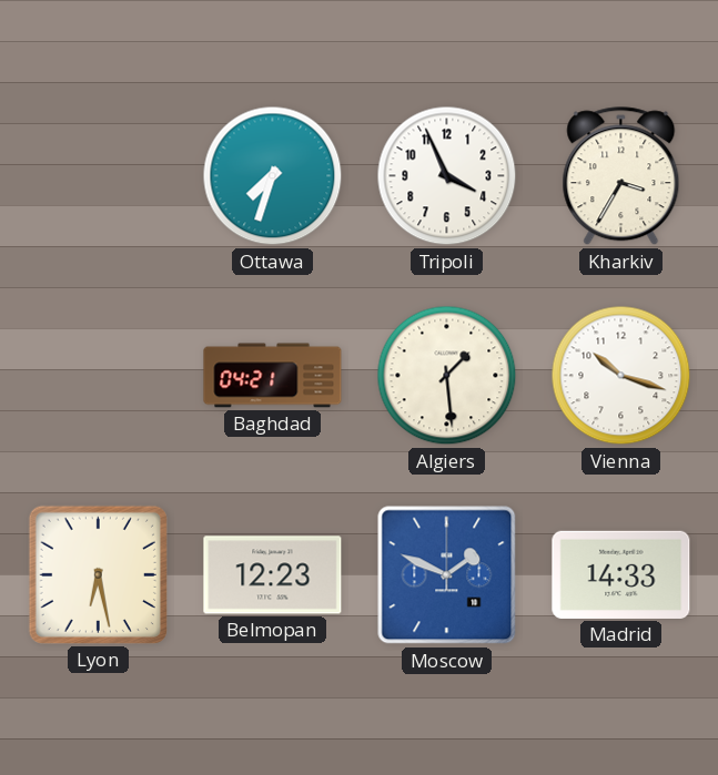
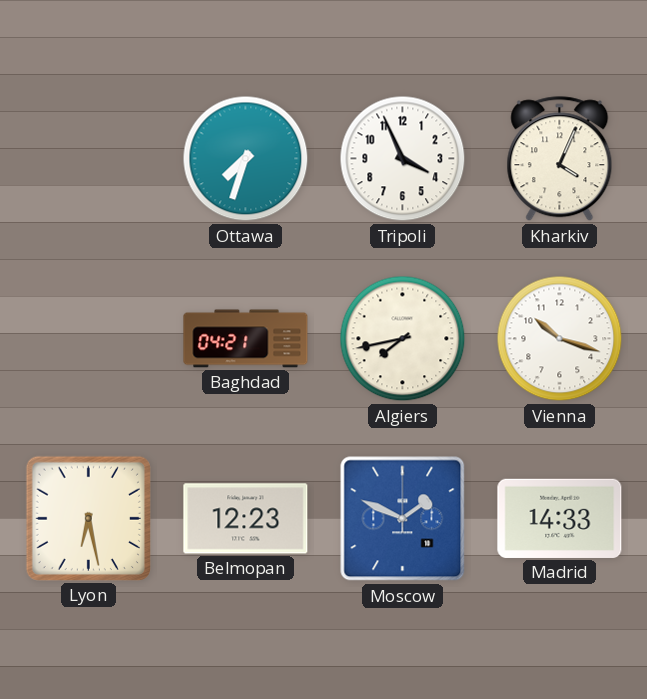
Kharkiv: 3:35 -> 4:04
Algiers: 1:29 -> 7:43
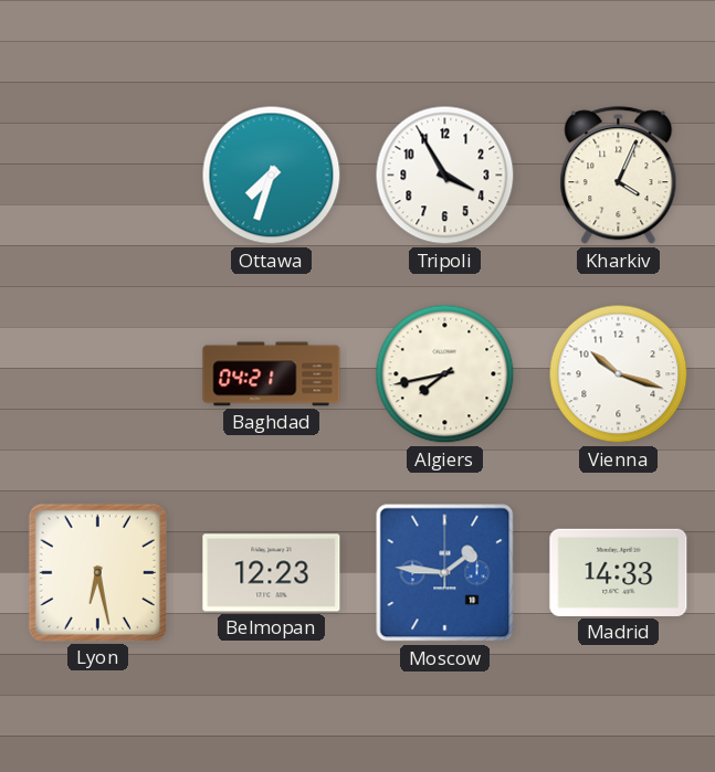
Tripoli: 3:56 -> 3:55
Moscow: 1:49 -> 1:46
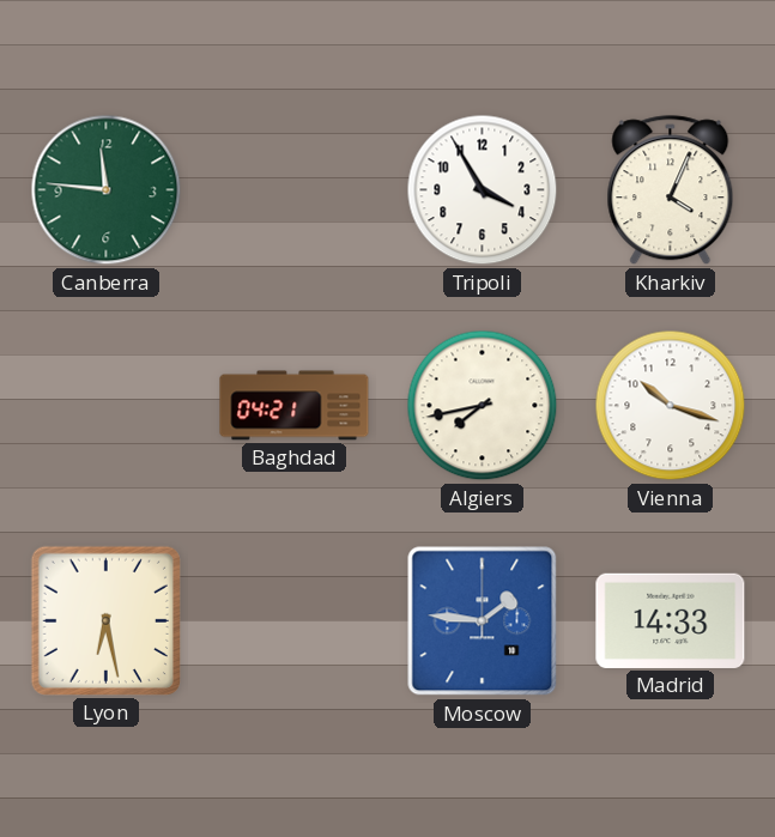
Canberra: none -> 11:46
Ottawa: 7:33 -> none
Belmopan: 12:23 -> none
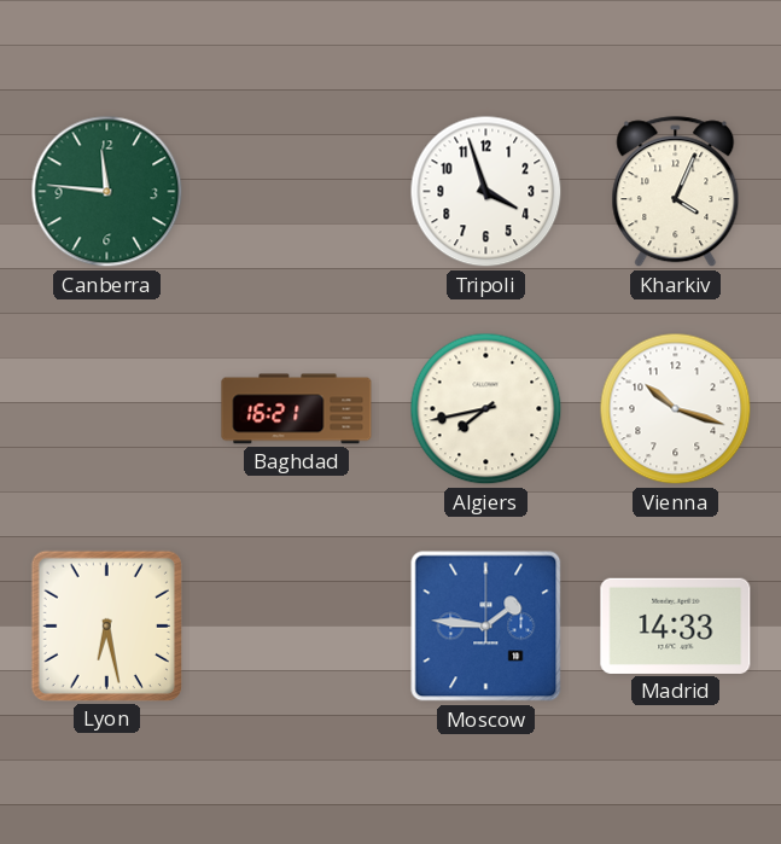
Tripoli: 3:55 -> 3:57
Baghdad: 04:21 -> 16:21
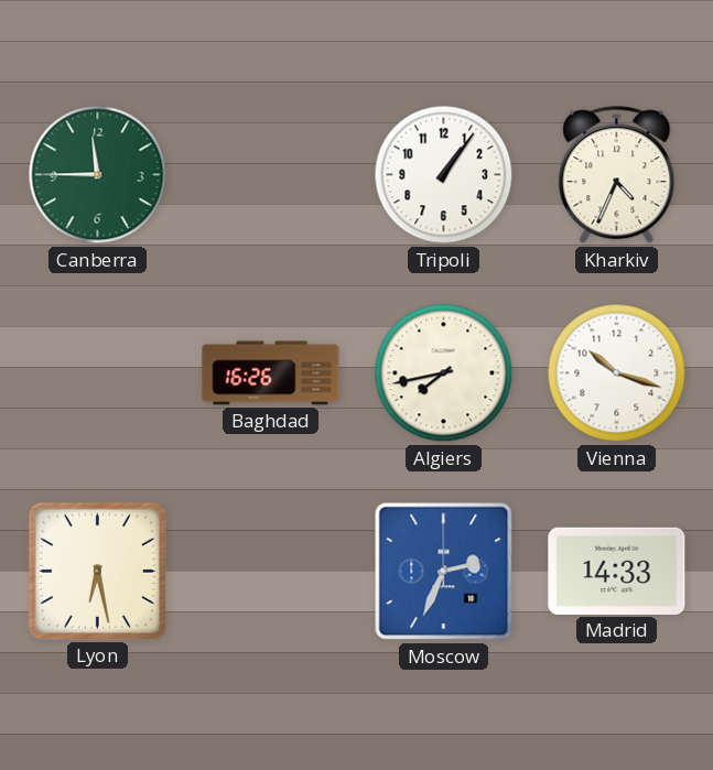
Canberra: 11:46 -> 11:45
Tripoli: 3:57 -> 1:06
Kharkiv: 4:04 -> 4:34
Baghdad: 16:21 -> 16:26
Moscow: 1:46 -> 2:34
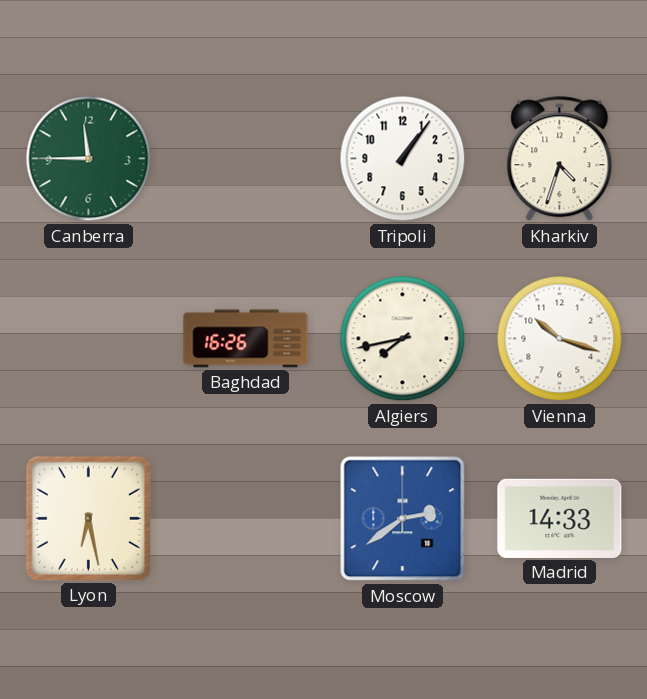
Kharkiv: 4:34 -> 4:33
Moscow: 2:34 -> 2:39
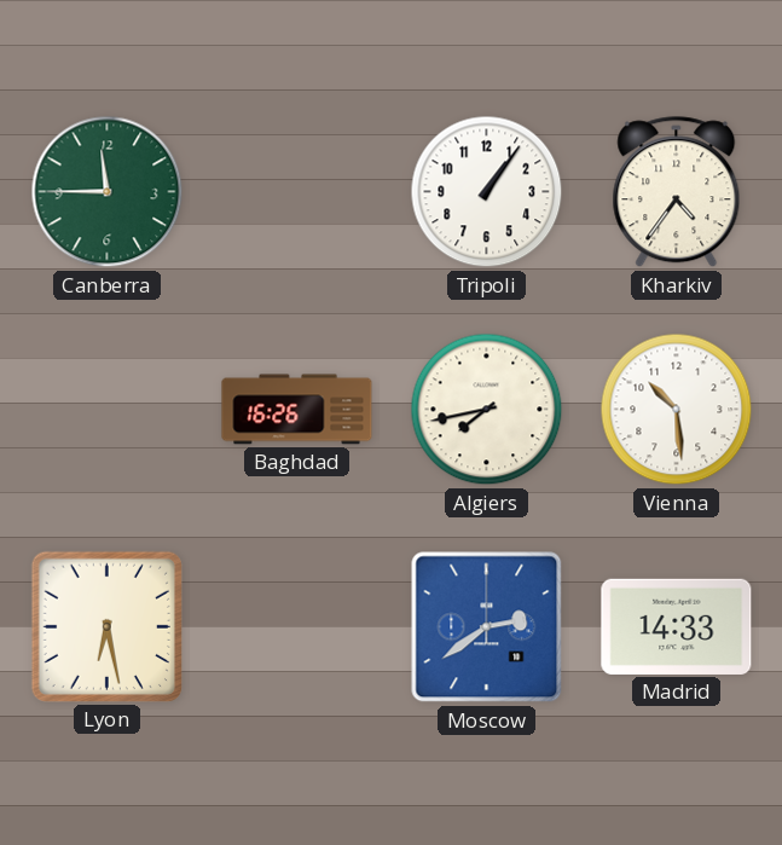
Kharkiv: 4:33 -> 4:36
Vienna: 10:18 -> 10:29
